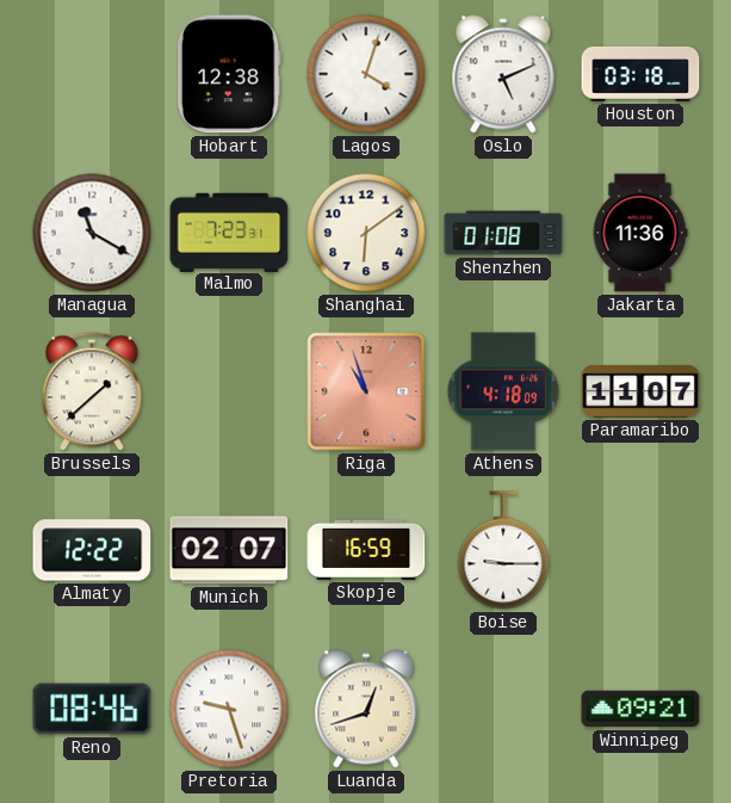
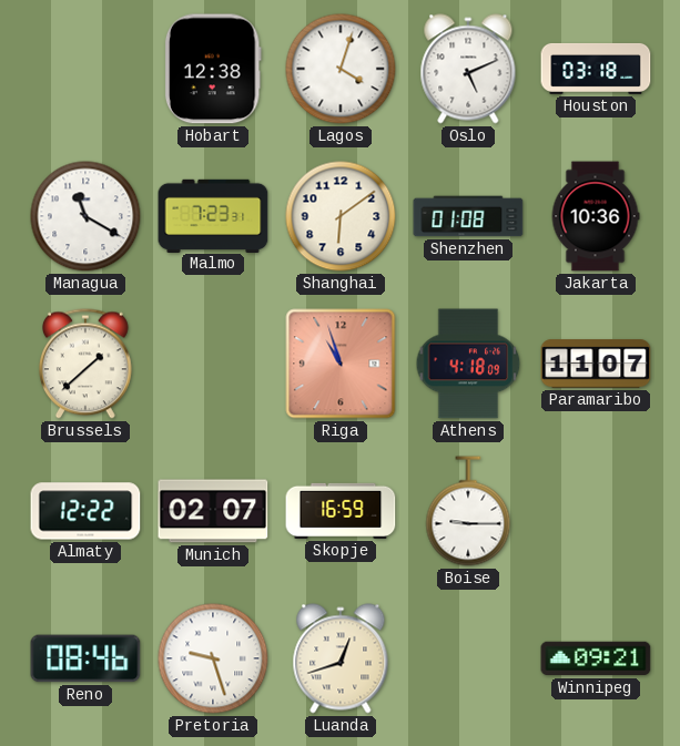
Jakarta: 11:36 -> 10:36
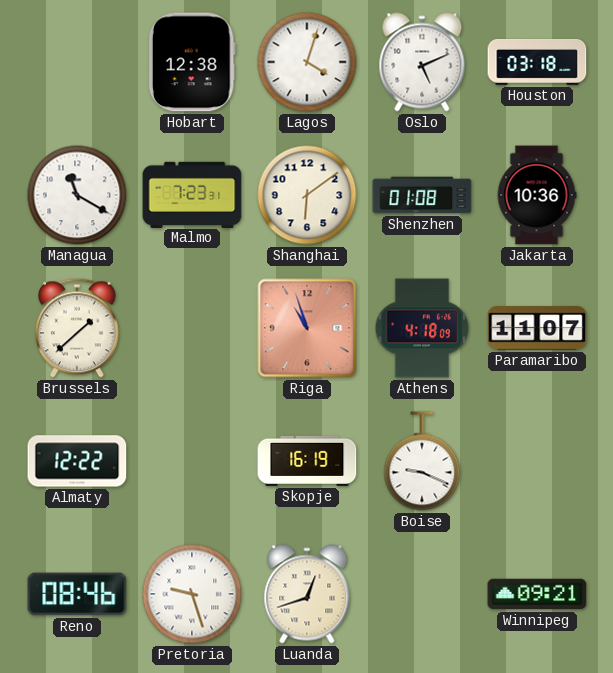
Munich: 02:07 -> none
Skopje: 16:59 -> 16:19
Boise: 9:15 -> 9:19
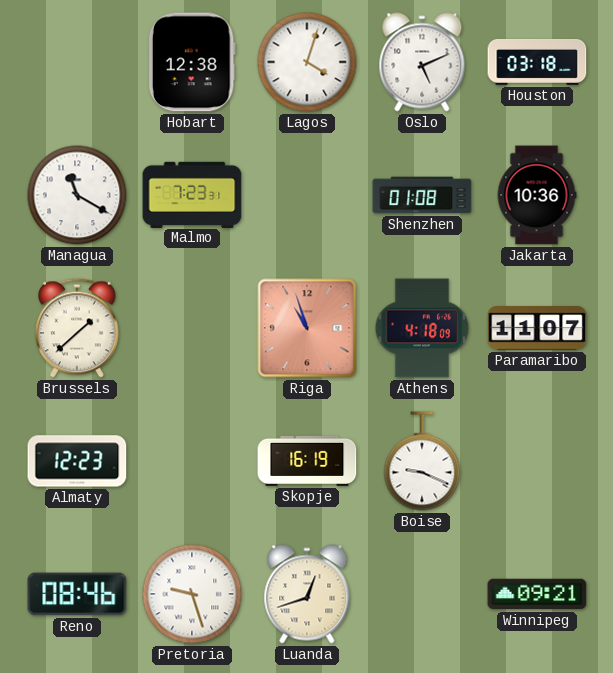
Shanghai: 6:09 -> none
Almaty: 12:22 -> 12:23
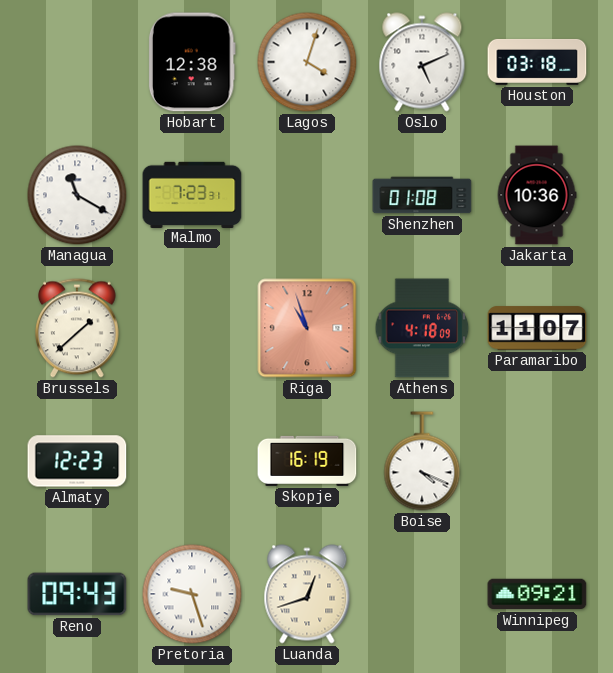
Boise: 9:19 -> 4:19
Reno: 08:46 -> 09:43
